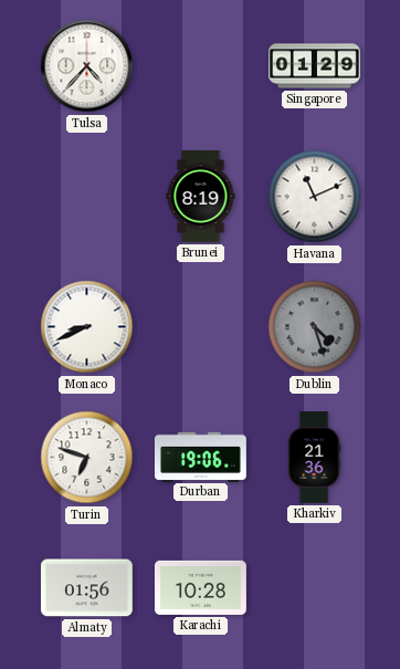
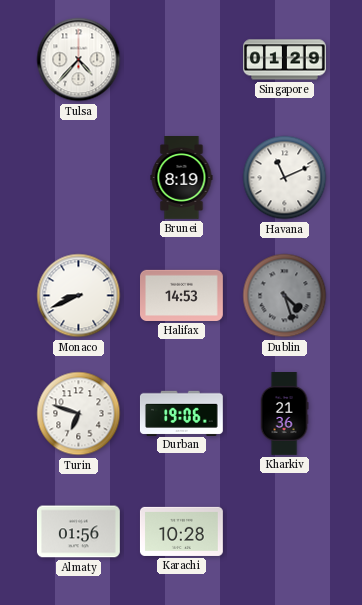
Halifax: none -> 14:53
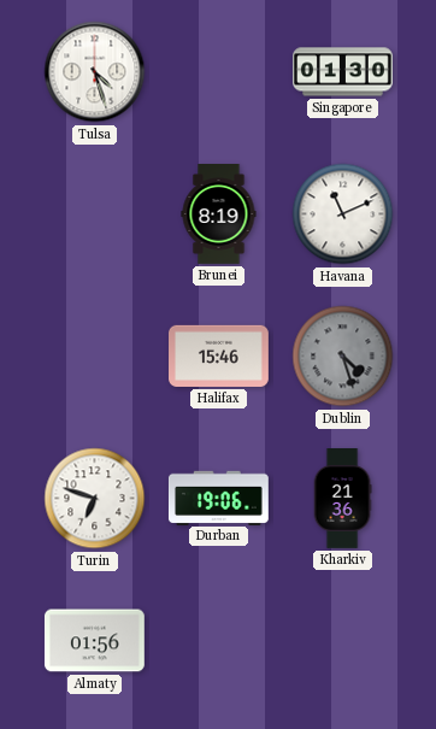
Tulsa: 4:37 -> 4:27
Singapore: 01:29 -> 01:30
Monaco: 8:41 -> none
Halifax: 14:53 -> 15:46
Karachi: 10:28 -> none
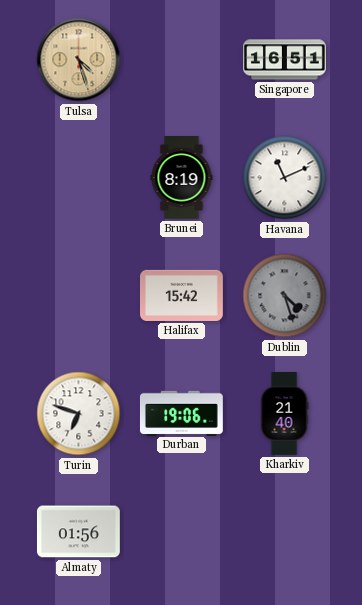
Tulsa dial: white -> champagne
Singapore: 01:30 -> 16:51
Halifax: 15:46 -> 15:42
Kharkiv: 21:36 -> 21:40
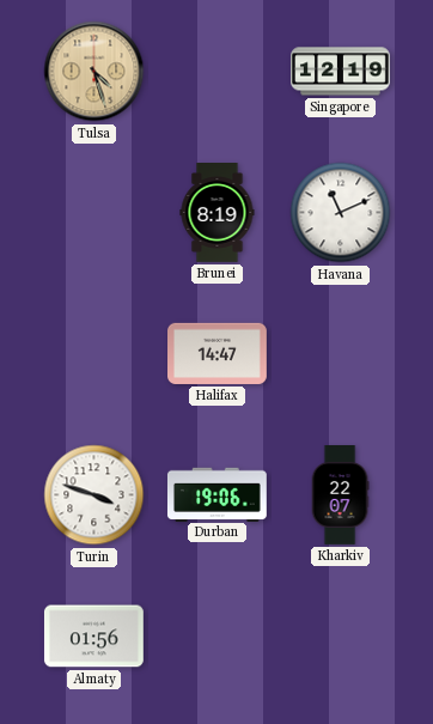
Singapore: 16:51 -> 12:19
Halifax: 15:42 -> 14:47
Dublin: 4:27 -> none
Turin: 6:48 -> 3:48
Kharkiv: 21:40 -> 22:07
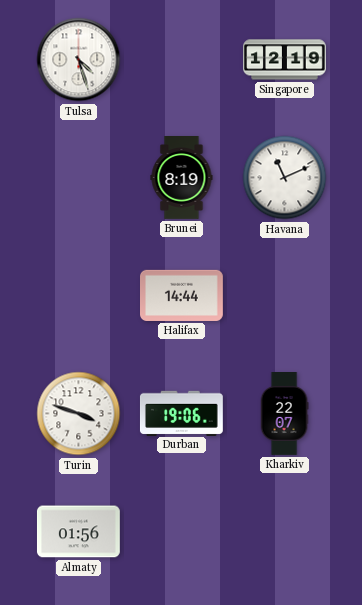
Tulsa dial: champagne -> white
Halifax: 14:47 -> 14:44
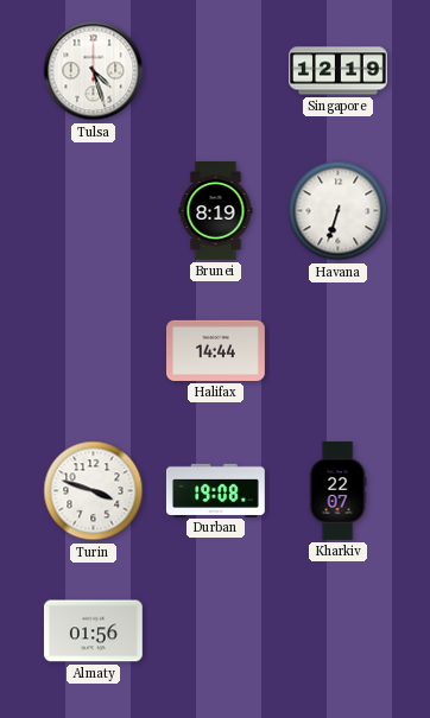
Havana: 11:11 -> 6:33
Durban: 19:06 -> 19:08
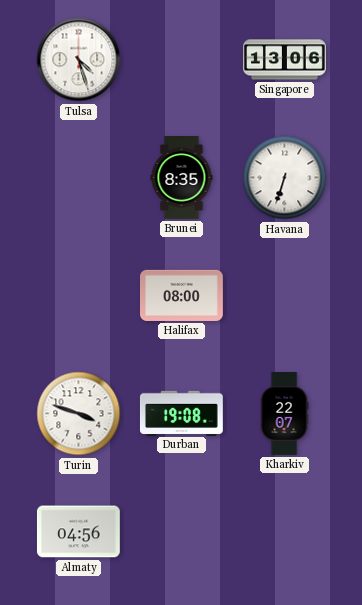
Singapore: 12:19 -> 13:06
Brunei: 8:19 -> 8:35
Halifax: 14:44 -> 08:00
Almaty: 01:56 -> 04:56
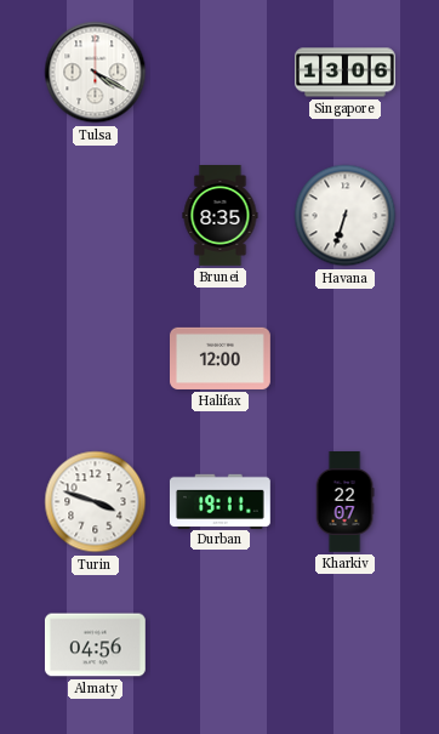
Tulsa: 4:27 -> 4:20
Halifax: 08:00 -> 12:00
Durban: 19:08 -> 19:11
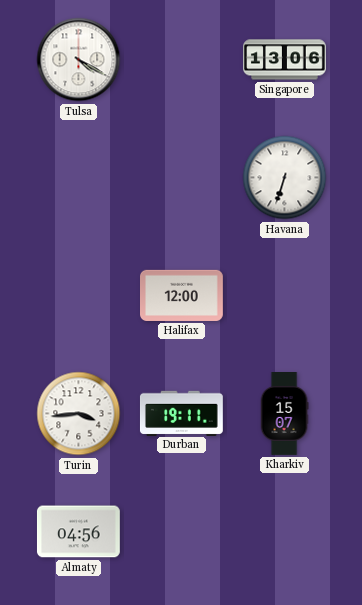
Brunei: 8:35 -> none
Turin: 3:48 -> 3:44
Kharkiv: 22:07 -> 15:07
